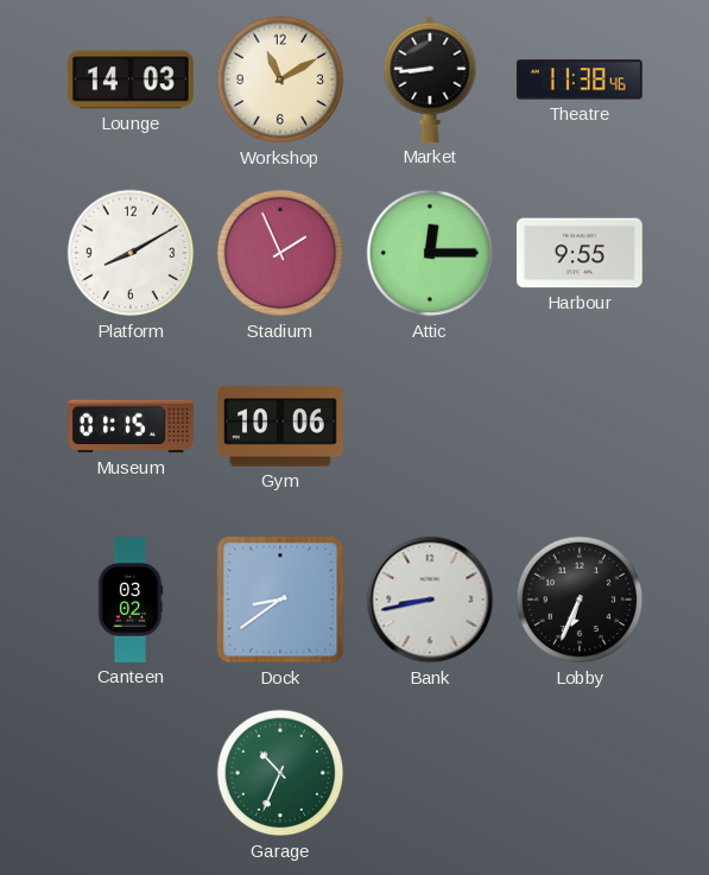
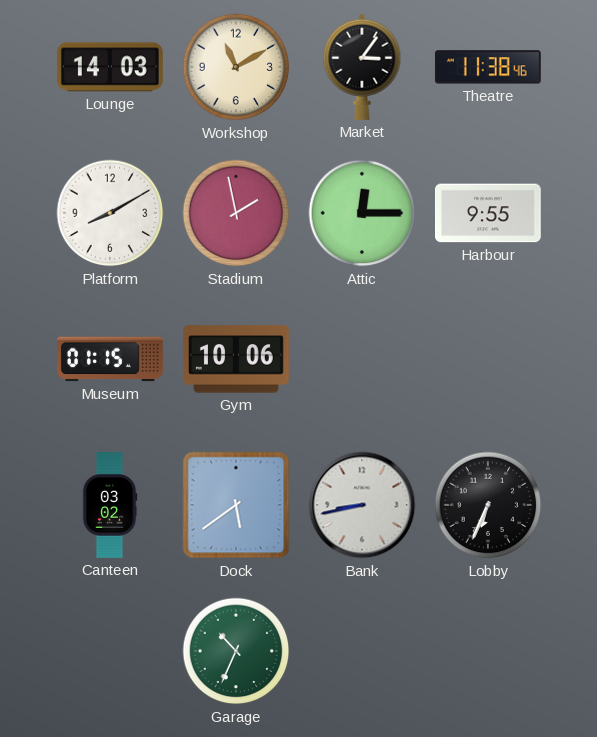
Market: 8:44 -> 3:06
Stadium: 1:56 -> 1:58
Dock: 8:39 -> 5:39
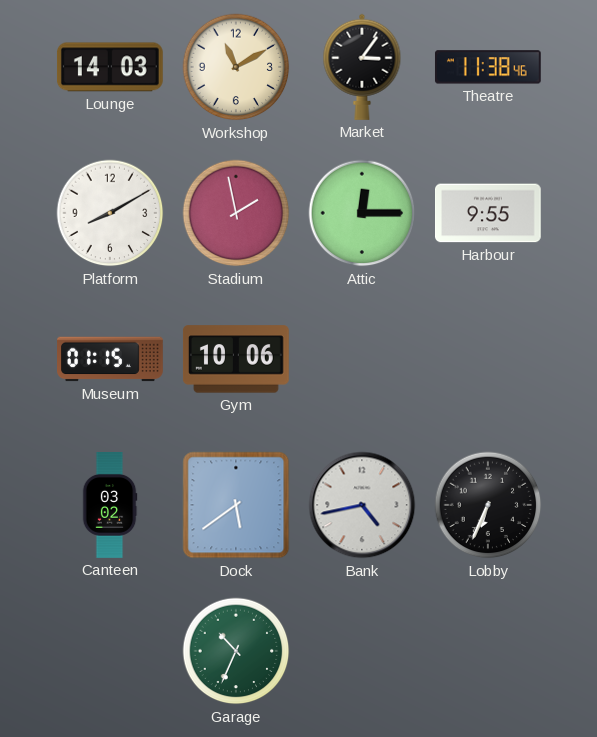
Bank: 8:43 -> 4:43
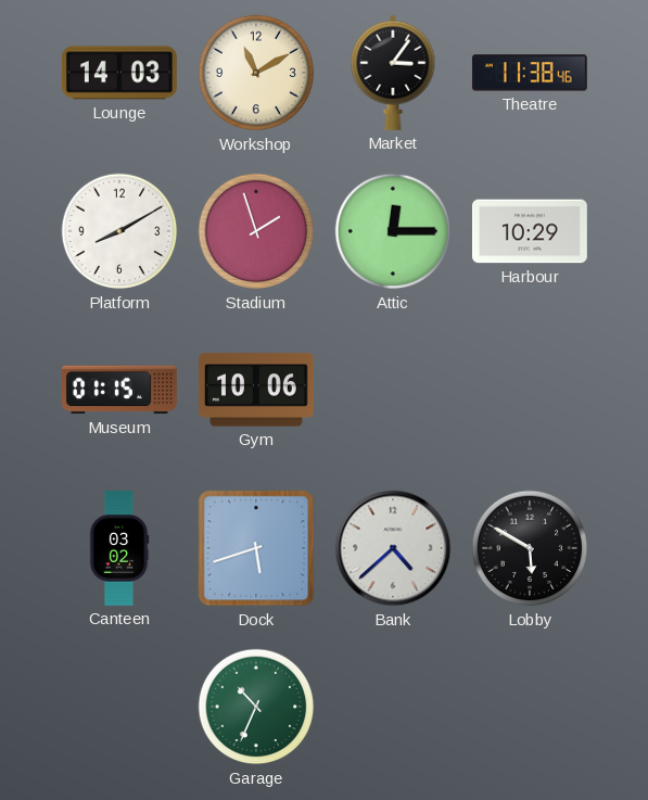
Stadium: 1:58 -> 1:57
Harbour: 9:55 -> 10:29
Dock: 5:39 -> 5:42
Bank: 4:43 -> 4:38
Lobby: 6:34 -> 5:50
